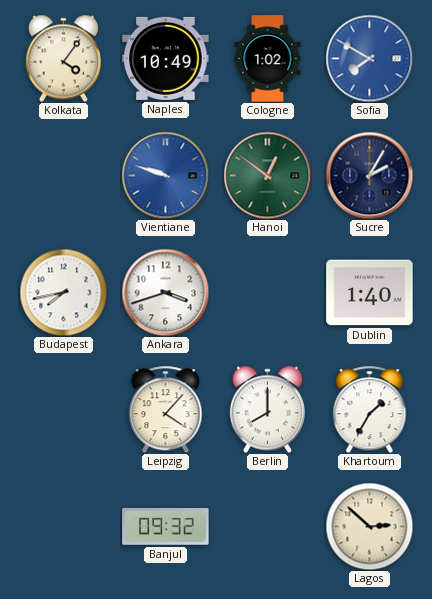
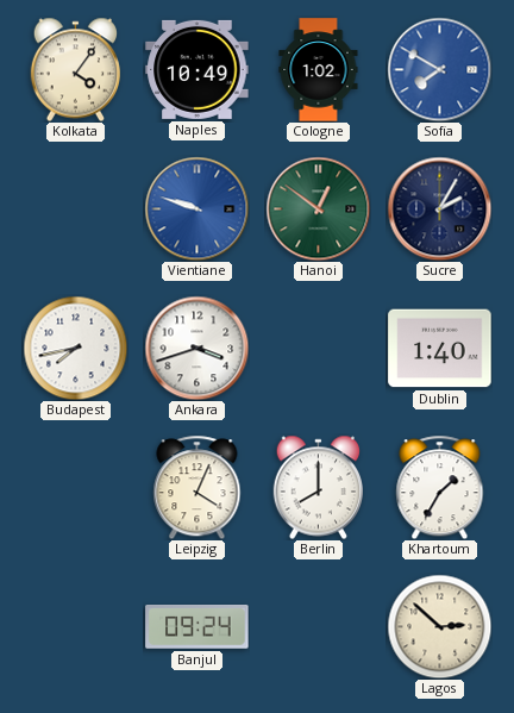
Leipzig: 4:07 -> 4:04
Banjul: 09:32 -> 09:24
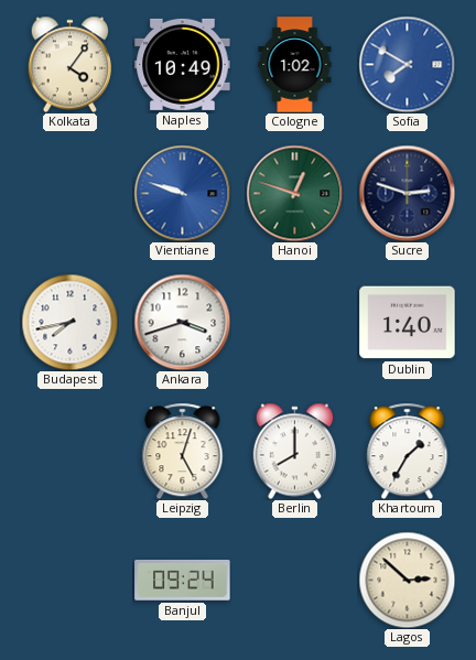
Hanoi: 12:51 -> 12:48
Sucre: 2:05 -> 2:48
Leipzig: 4:04 -> 5:03
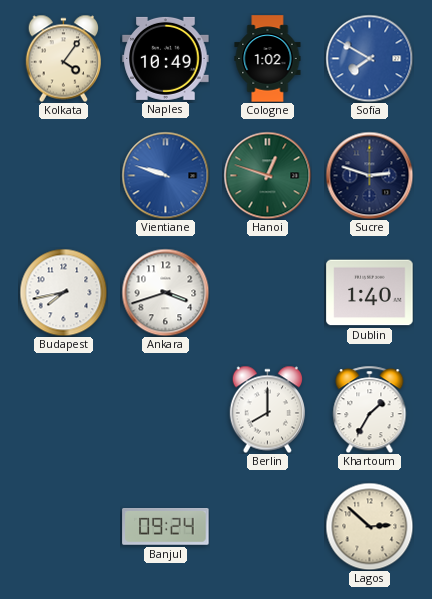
Leipzig: 5:03 -> none
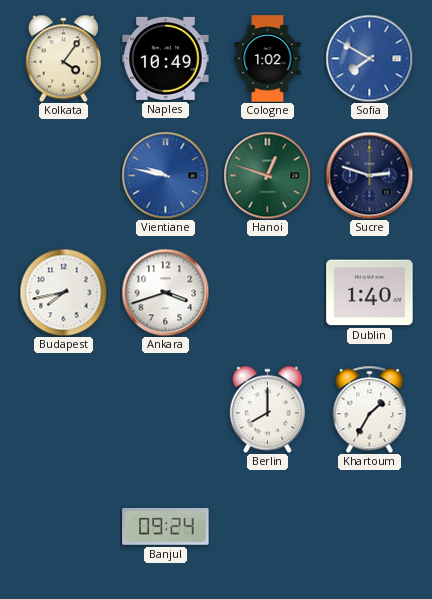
Vientiane: 9:48 -> 9:47
Lagos: 2:52 -> none
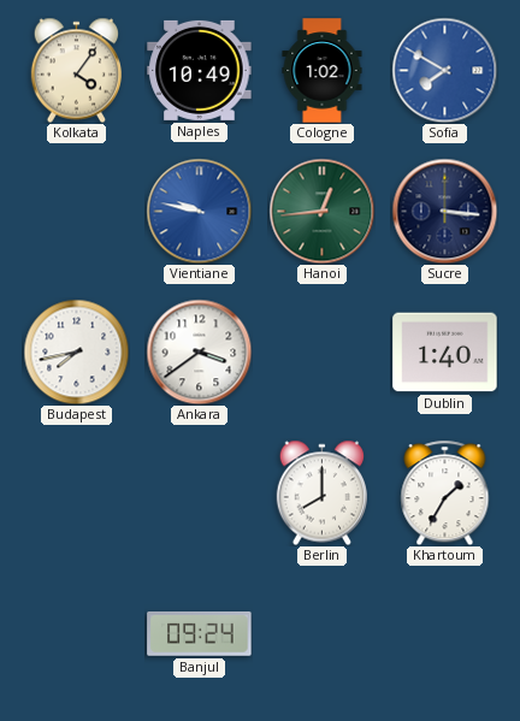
Hanoi: 12:48 -> 12:44
Sucre: 2:48 -> 3:16
Ankara: 3:42 -> 3:39
